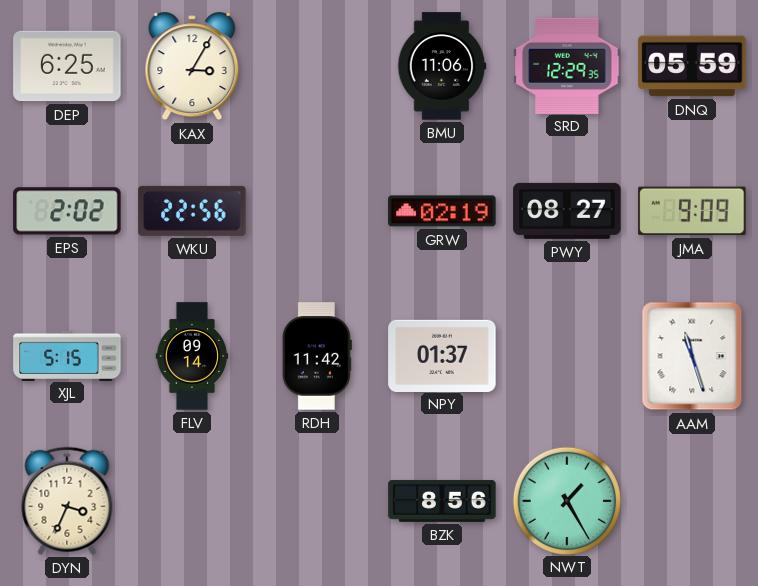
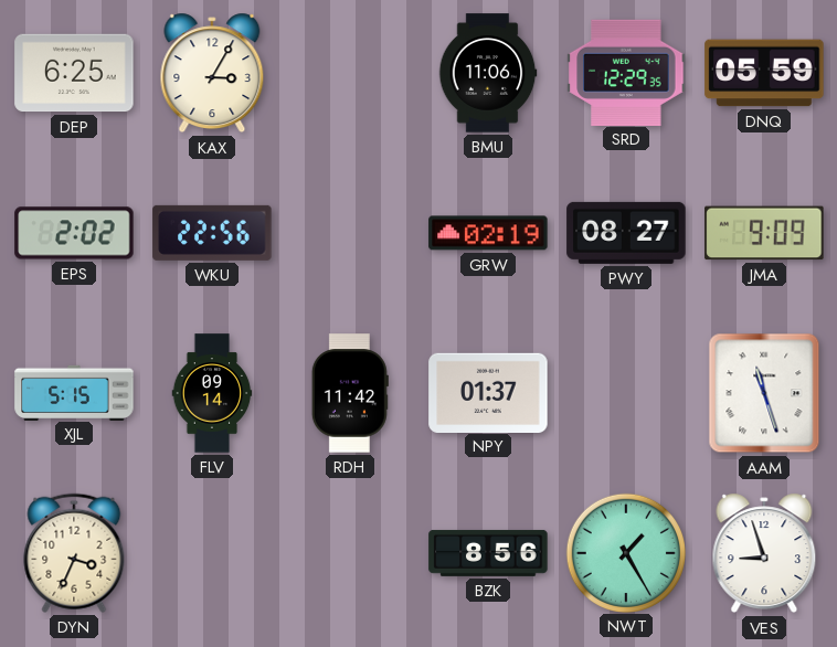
VES: none -> 8:57
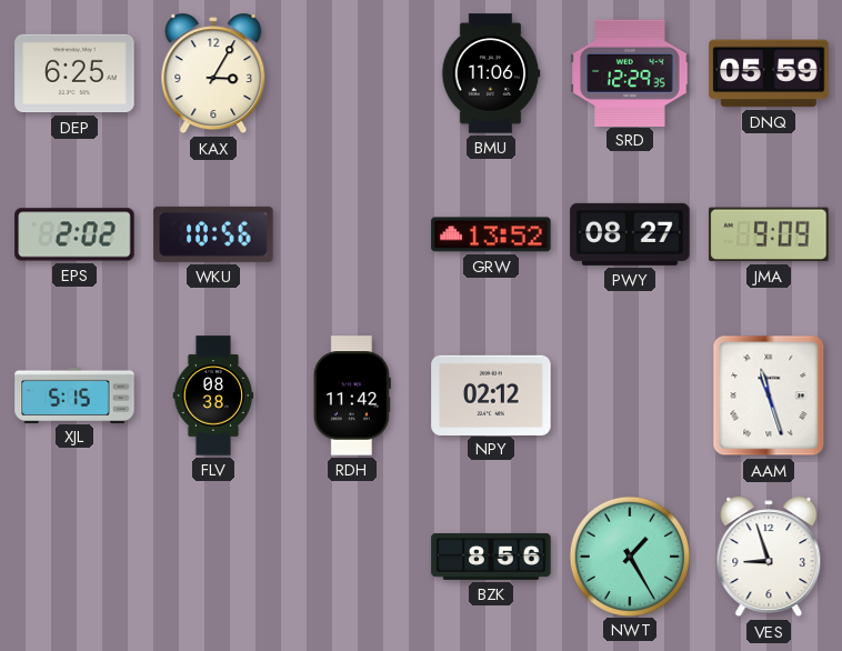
WKU: 22:56 -> 10:56
GRW: 02:19 -> 13:52
FLV: 09:14 -> 08:38
NPY: 01:37 -> 02:12
DYN: 3:34 -> none
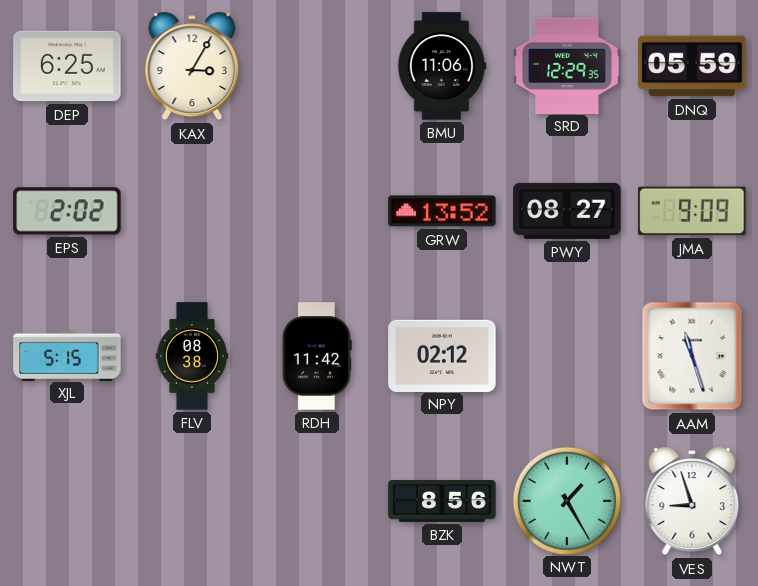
WKU: 10:56 -> none
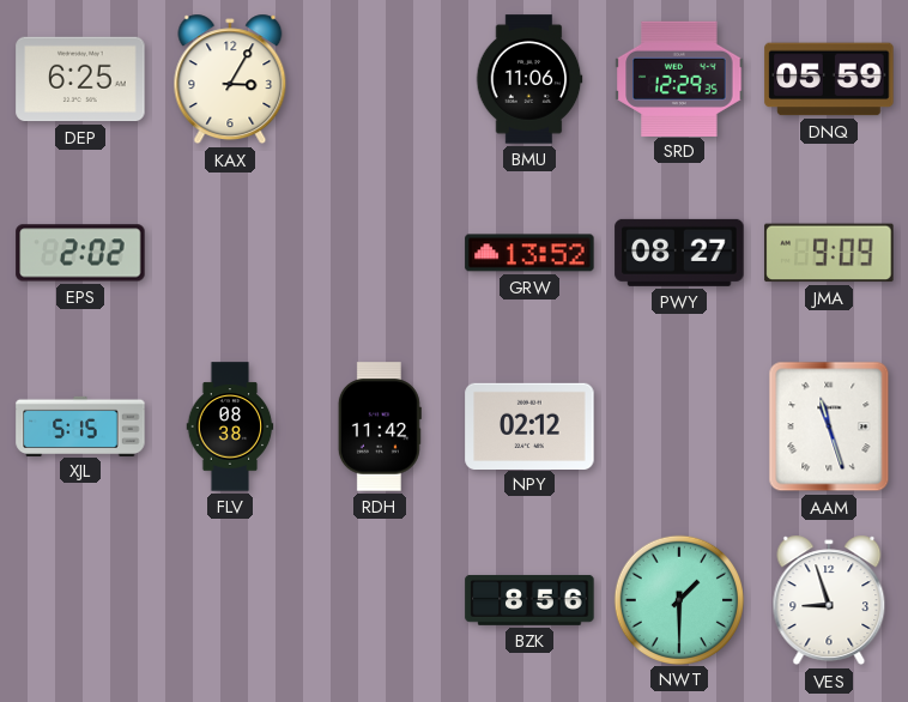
NWT: 1:25 -> 1:30
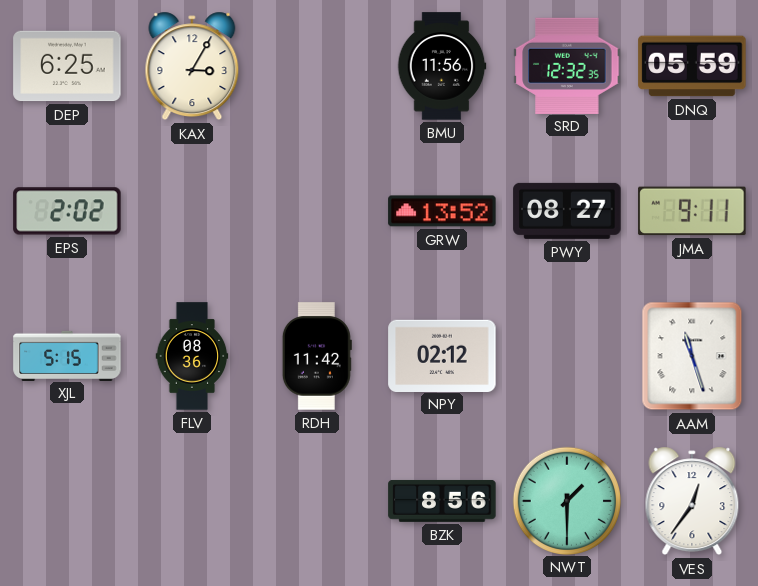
BMU: 11:06 -> 11:56
SRD: 12:29 -> 12:32
JMA: 9:09 -> 9:11
FLV: 08:38 -> 08:36
VES: 8:57 -> 12:36
